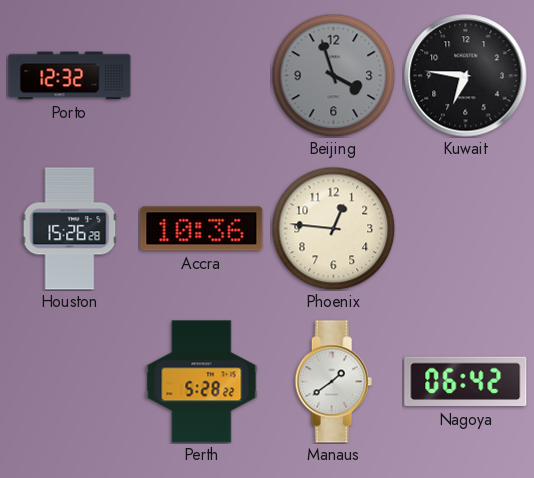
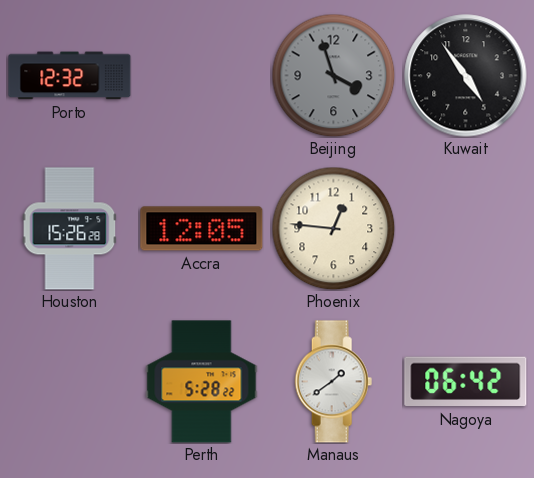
Kuwait: 6:46 -> 4:54
Accra: 10:36 -> 12:05
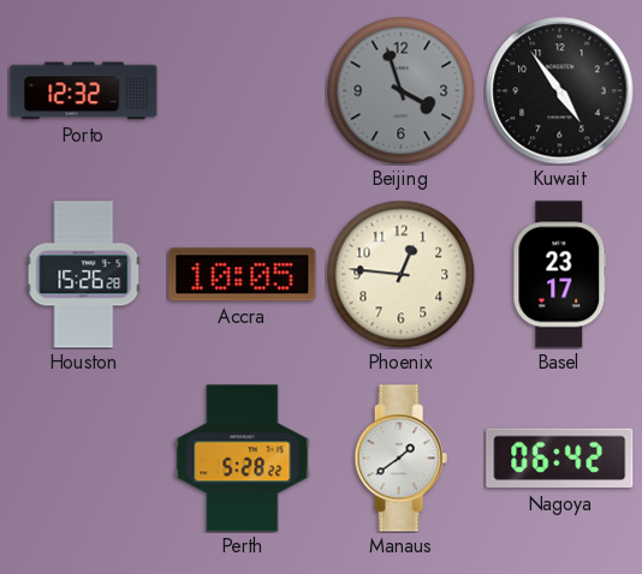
Accra: 12:05 -> 10:05
Basel: none -> 23:17
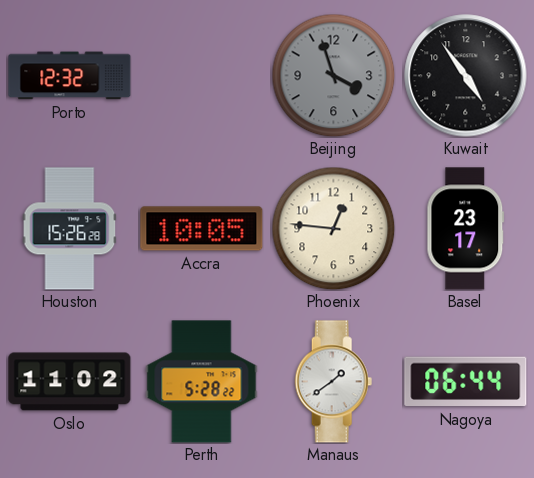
Oslo: none -> 11:02
Nagoya: 06:42 -> 06:44
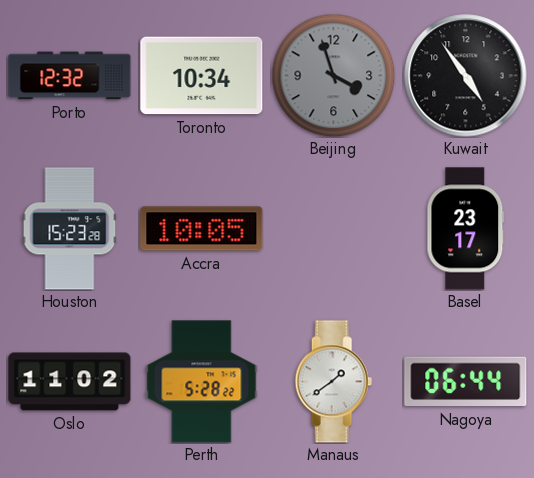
Toronto: none -> 10:34
Houston: 15:26 -> 15:23
Phoenix: 12:46 -> none
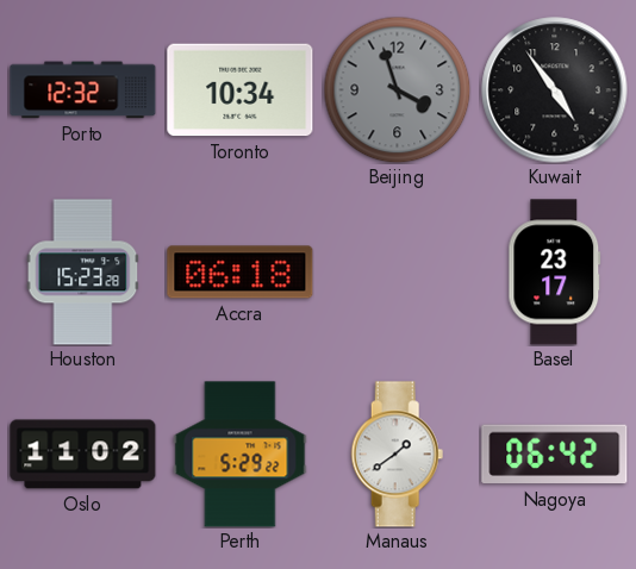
Accra: 10:05 -> 06:18
Perth: 5:28 -> 5:29
Nagoya: 06:44 -> 06:42
